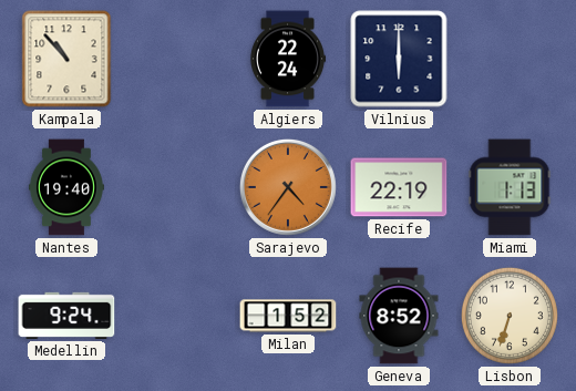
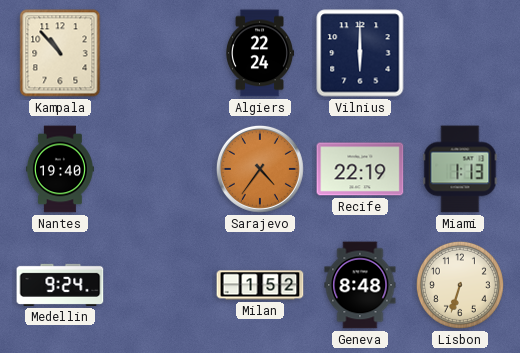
Geneva: 8:52 -> 8:48
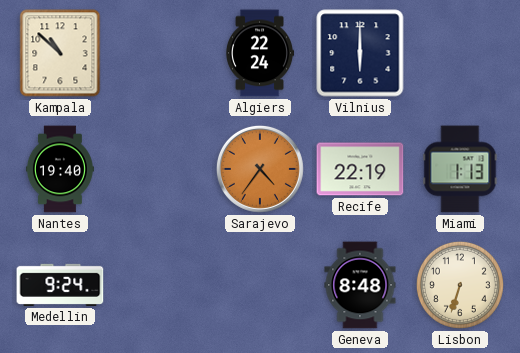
Kampala: 10:53 -> 10:52
Milan: 1:52 -> none
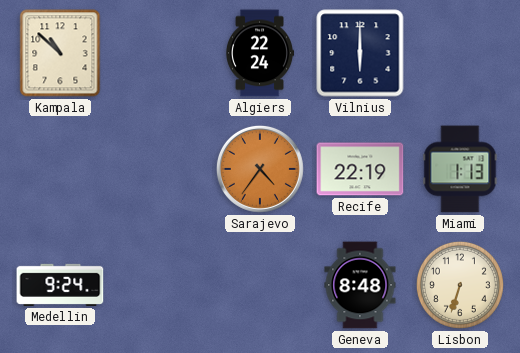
Nantes: 19:40 -> none
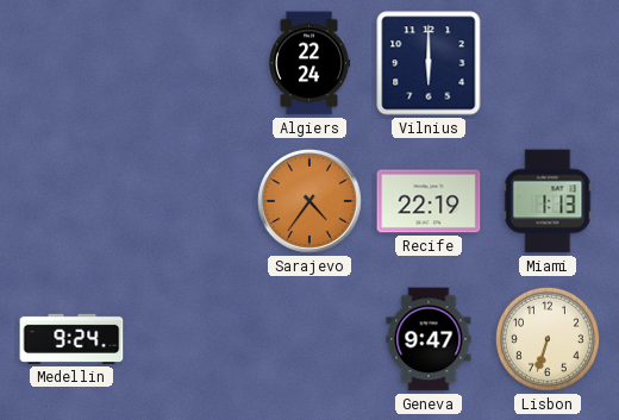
Kampala: 10:52 -> none
Geneva: 8:48 -> 9:47
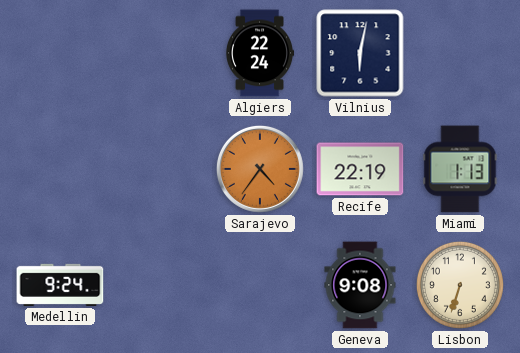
Vilnius: 6:00 -> 6:02
Geneva: 9:47 -> 9:08
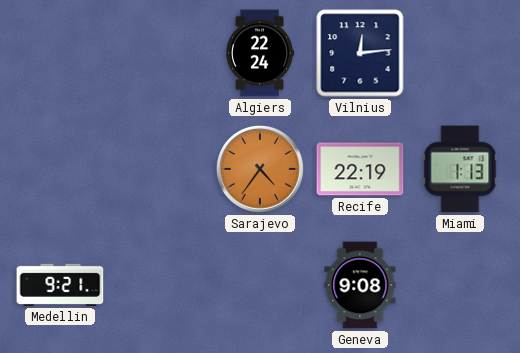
Vilnius: 6:02 -> 12:14
Medellin: 9:24 -> 9:21
Lisbon: 6:33 -> none
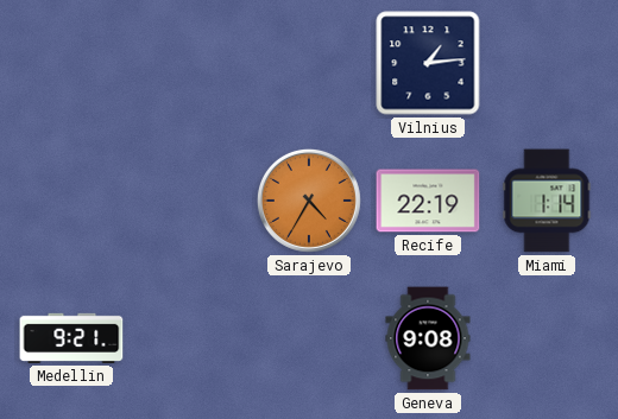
Algiers: 22:24 -> none
Vilnius: 12:14 -> 1:14
Sarajevo: 4:36 -> 4:35
Miami: 1:13 -> 1:14
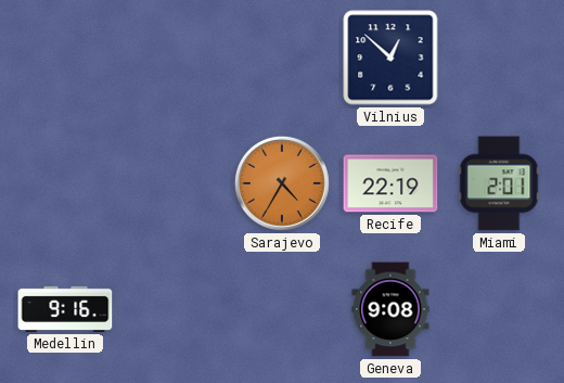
Vilnius: 1:14 -> 12:52
Miami: 1:14 -> 2:01
Medellin: 9:21 -> 9:16
